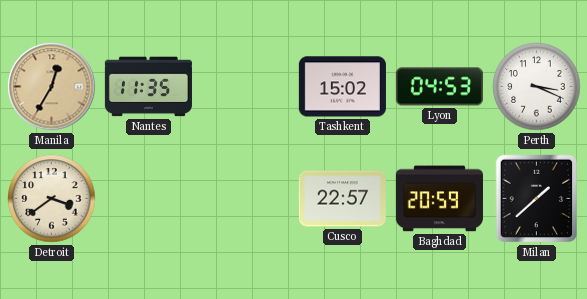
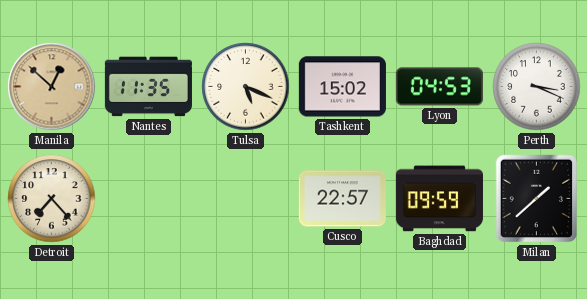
Manila: 12:35 -> 12:52
Tulsa: none -> 5:19
Detroit: 3:39 -> 7:23
Baghdad: 20:59 -> 09:59
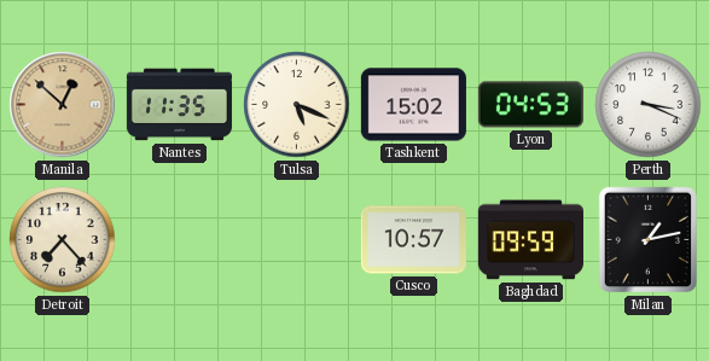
Cusco: 22:57 -> 10:57
Milan: 1:38 -> 1:13
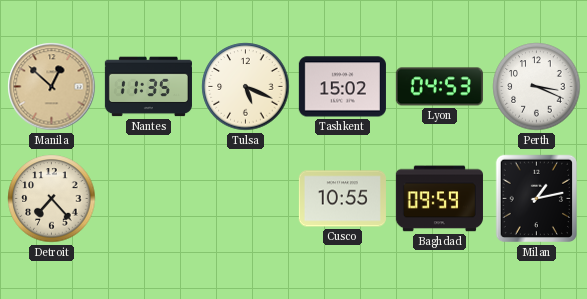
Cusco: 10:57 -> 10:55
